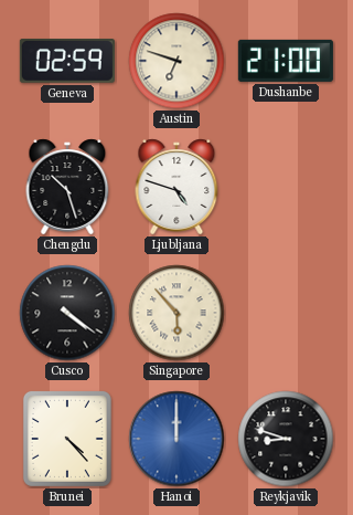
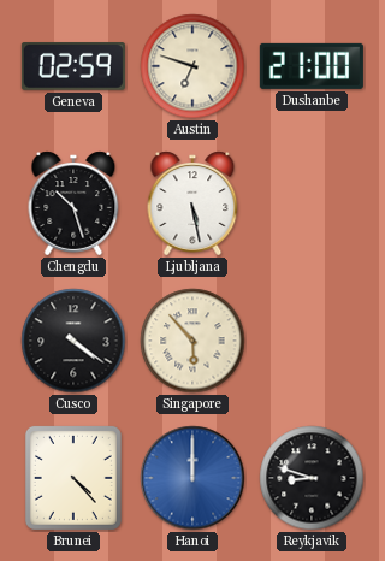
Ljubljana: 4:48 -> 5:28
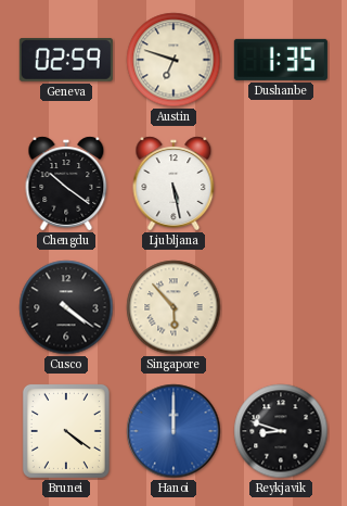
Dushanbe: 21:00 -> 1:35
Chengdu: 10:27 -> 10:21
Brunei: 4:23 -> 4:21
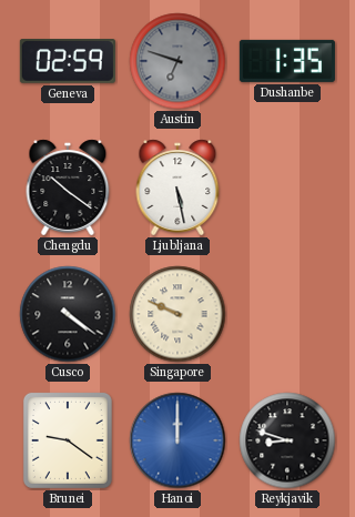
Austin dial: cream -> grey
Singapore: 5:53 -> 9:49
Brunei: 4:21 -> 9:21
